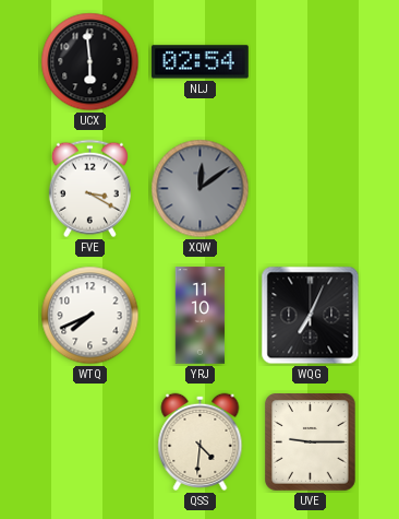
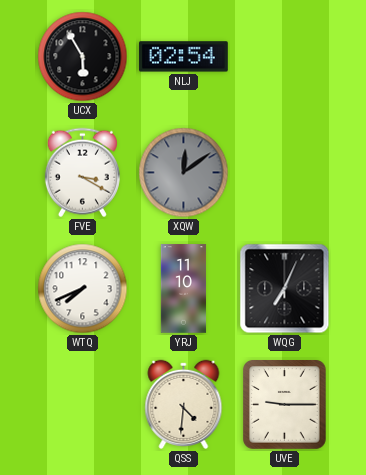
UCX: 5:59 -> 5:55
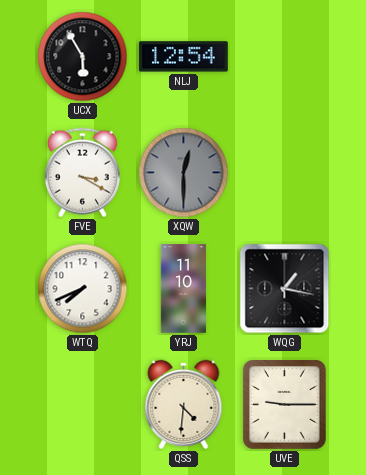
NLJ: 02:54 -> 12:54
XQW: 12:09 -> 12:30
WQG: 7:04 -> 1:17
